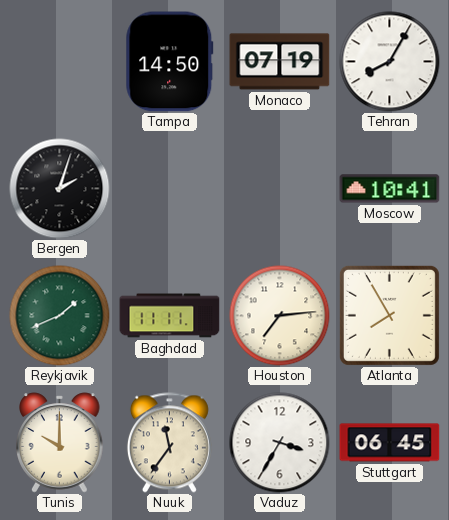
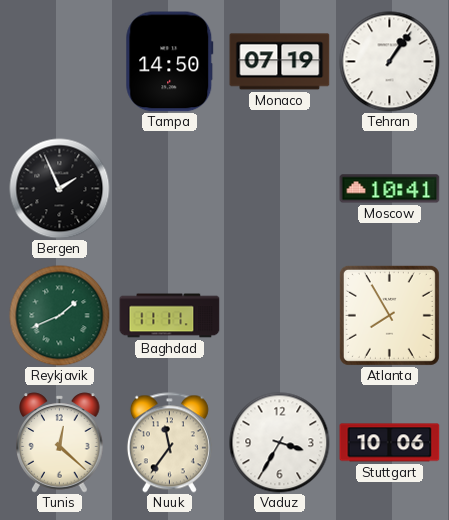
Tehran: 8:05 -> 1:06
Bergen: 2:03 -> 1:56
Houston: 7:14 -> none
Tunis: 10:00 -> 12:22
Stuttgart: 06:45 -> 10:06
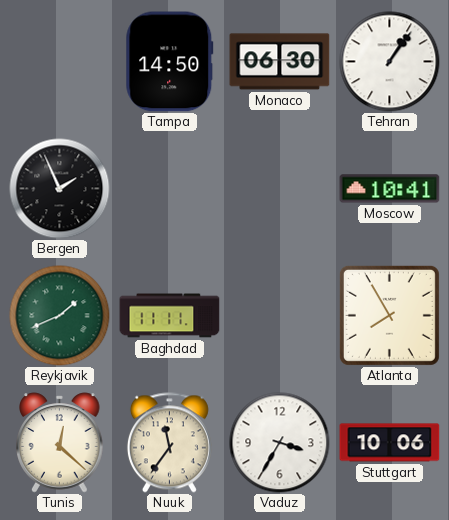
Monaco: 07:19 -> 06:30
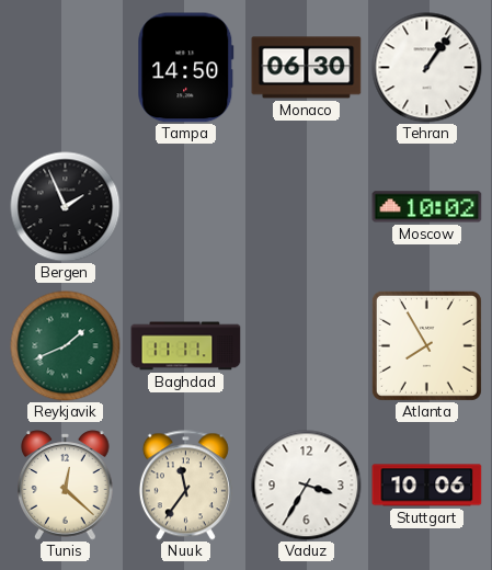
Moscow: 10:41 -> 10:02
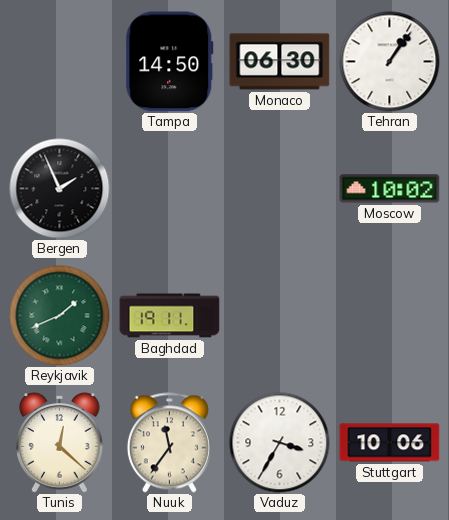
Baghdad: 11:11 -> 19:11
Atlanta: 7:55 -> none
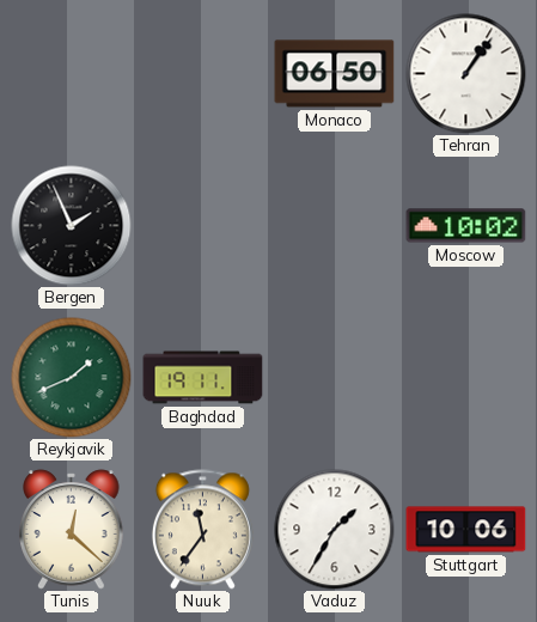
Tampa: 14:50 -> none
Monaco: 06:30 -> 06:50
Vaduz: 3:35 -> 1:35
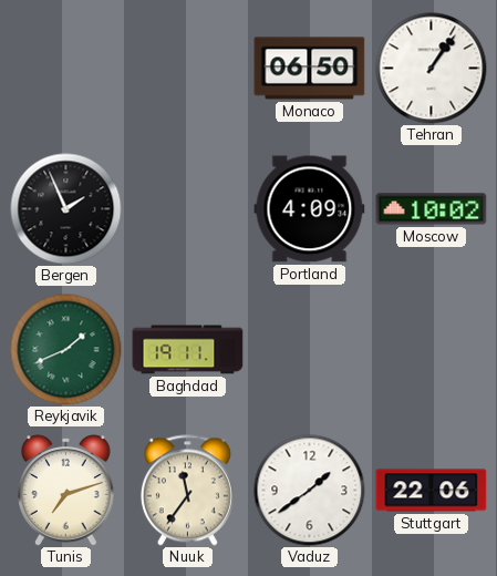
Portland: none -> 4:09
Tunis: 12:22 -> 7:12
Vaduz: 1:35 -> 1:39
Stuttgart: 10:06 -> 22:06
